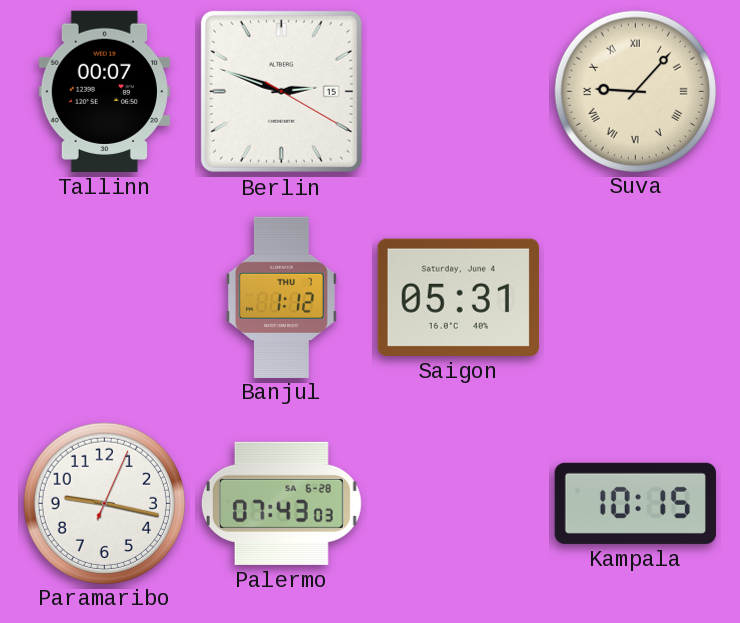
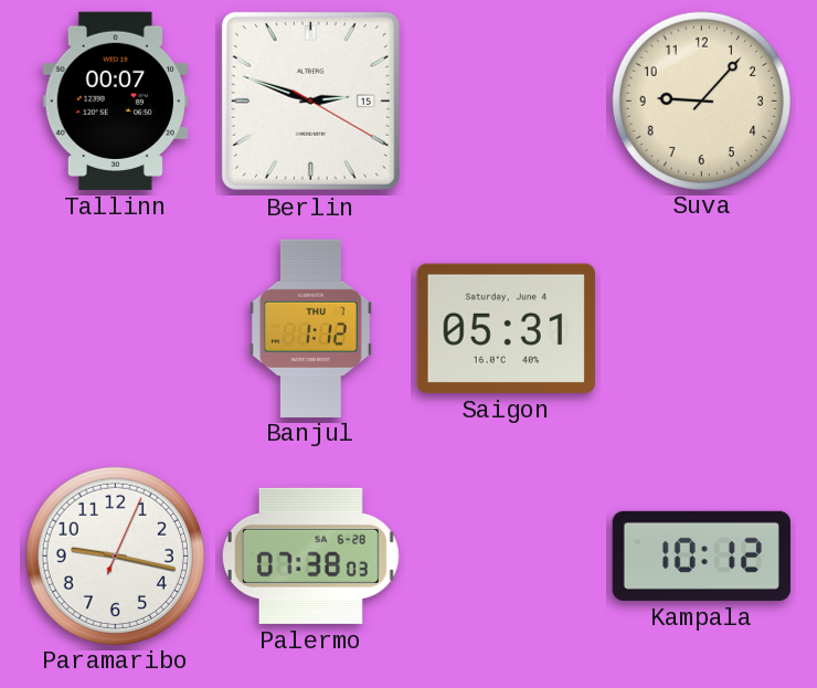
Suva numerals: Roman -> Arabic
Palermo: 07:43 -> 07:38
Kampala: 10:15 -> 10:12
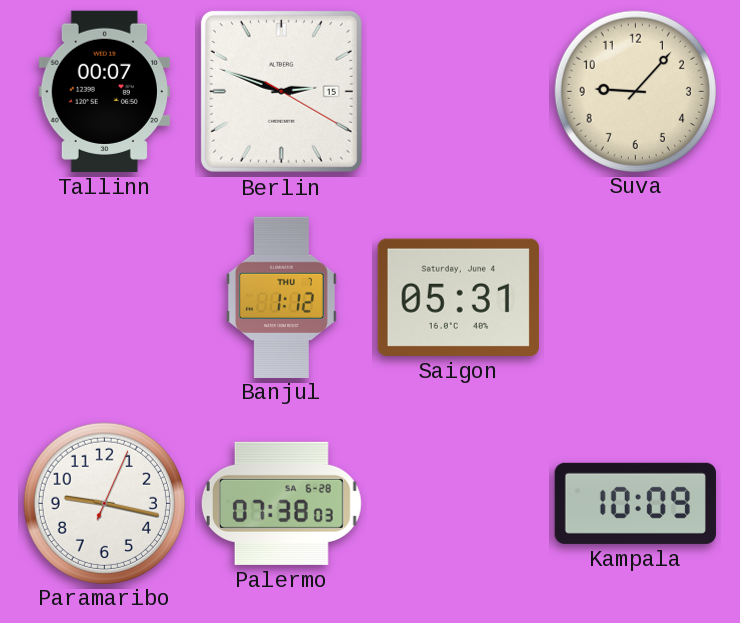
Kampala: 10:12 -> 10:09
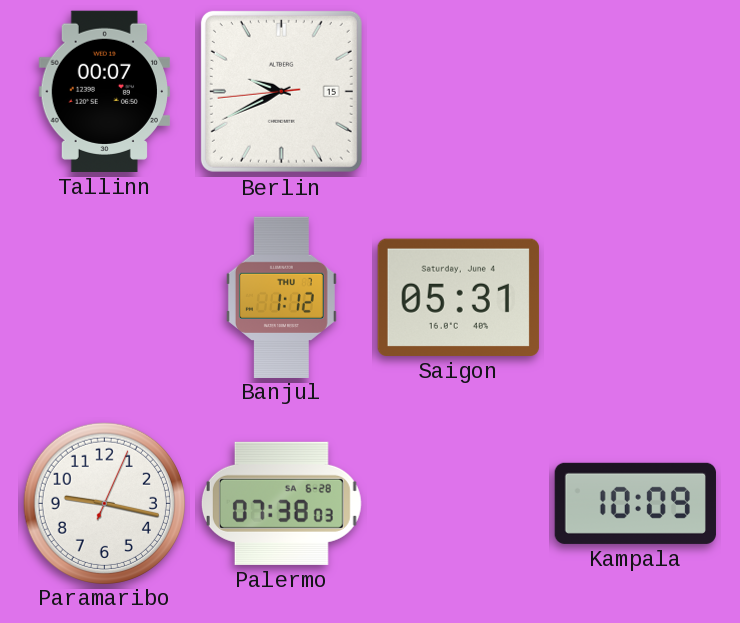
Berlin: 2:48 -> 9:40
Suva: 9:07 -> none
